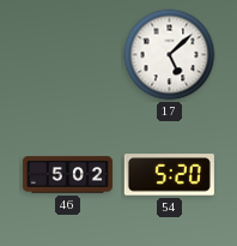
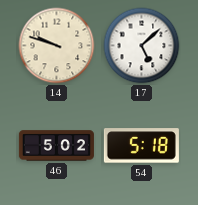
14: none -> 9:48
54: 5:20 -> 5:18
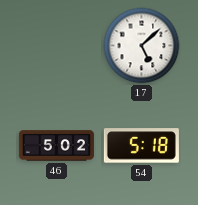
14: 9:48 -> none
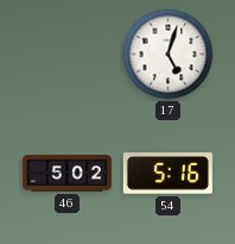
17: 5:08 -> 5:03
54: 5:18 -> 5:16
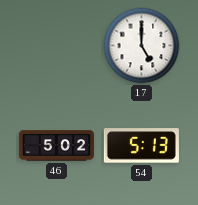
17: 5:03 -> 5:00
54: 5:16 -> 5:13
